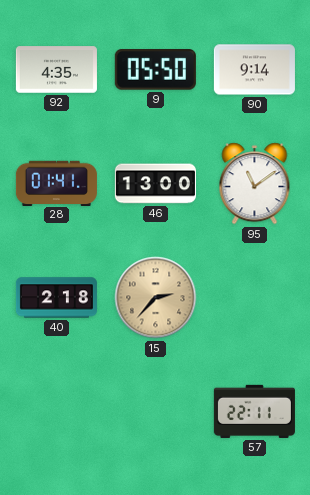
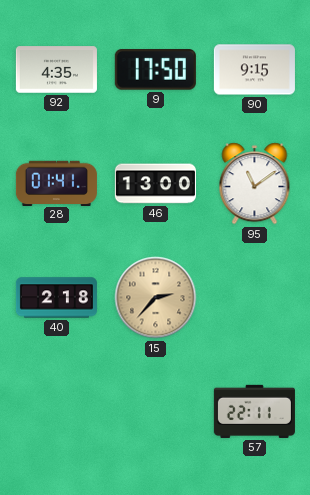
9: 05:50 -> 17:50
90: 9:14 -> 9:15
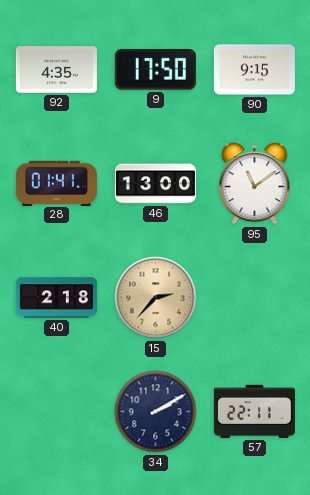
34: none -> 2:10
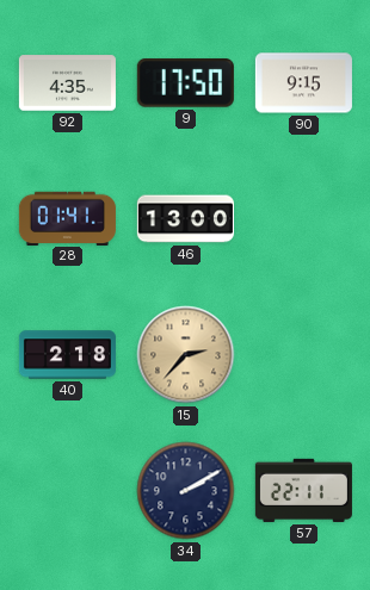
95: 11:09 -> none
